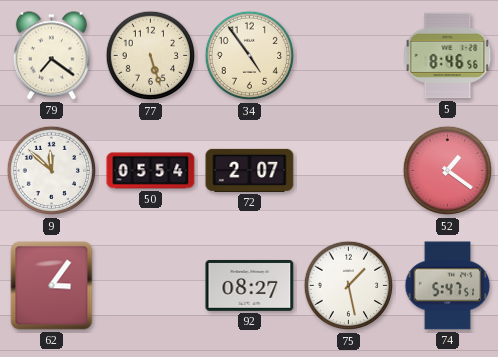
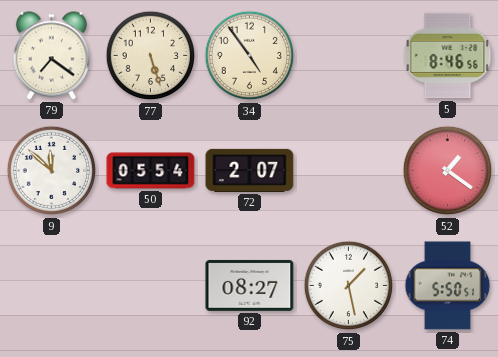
62: 3:06 -> none
74: 5:47 -> 5:50
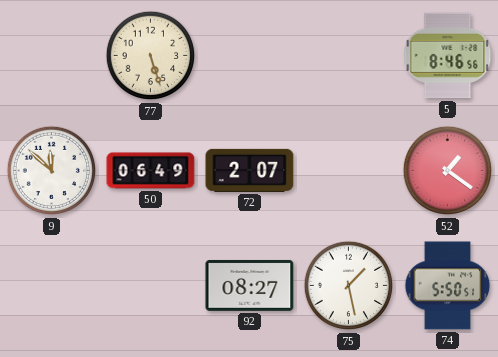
79: 7:21 -> none
34: 4:54 -> none
50: 05:54 -> 06:49
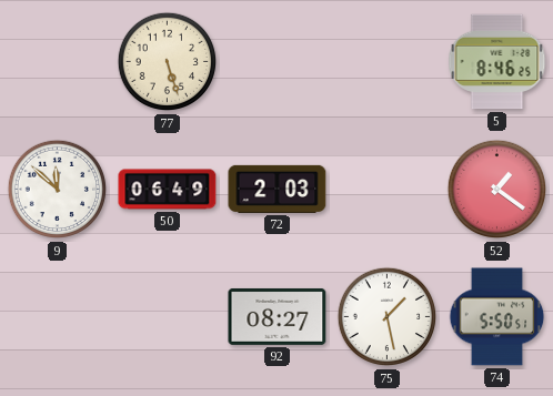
5: 8:46:56 -> 8:46:25
72: 2:07 -> 2:03
